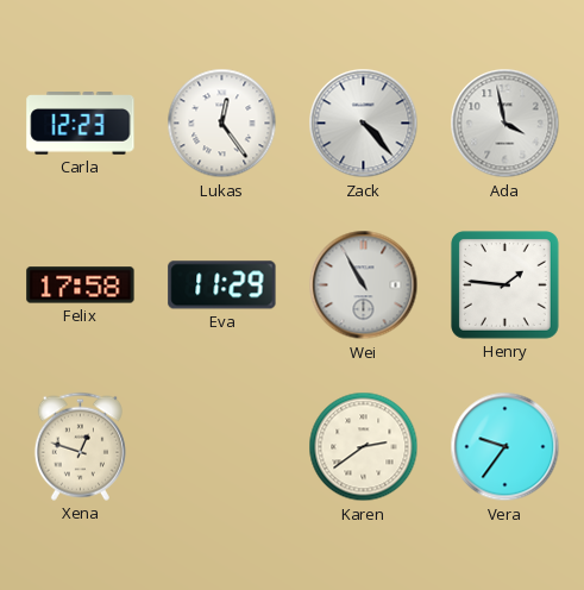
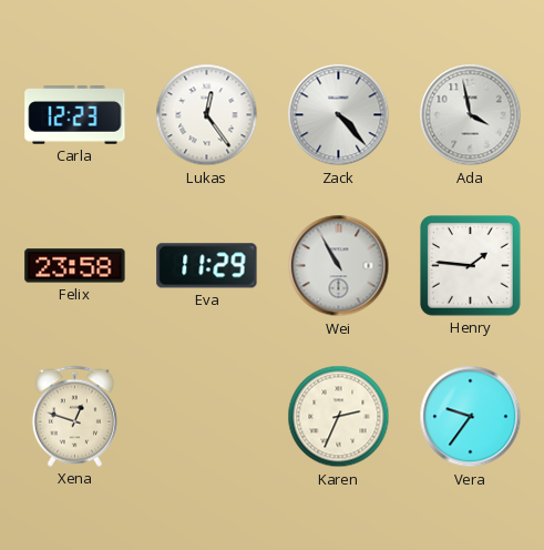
Felix: 17:58 -> 23:58
Karen: 2:39 -> 2:34
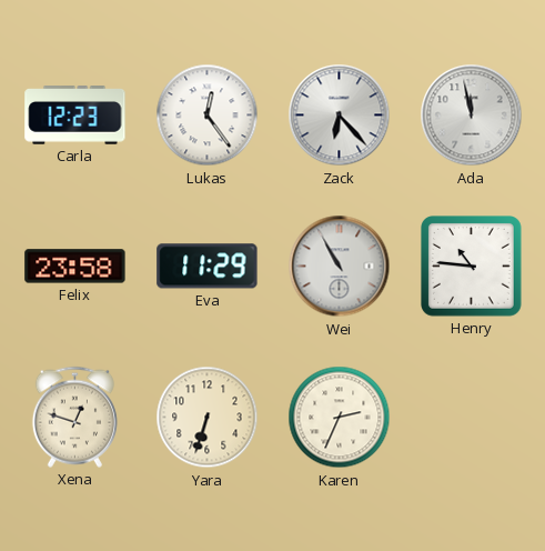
Zack: 4:23 -> 6:23
Ada: 3:58 -> 11:58
Henry: 1:46 -> 10:46
Yara: none -> 6:33
Vera: 9:36 -> none
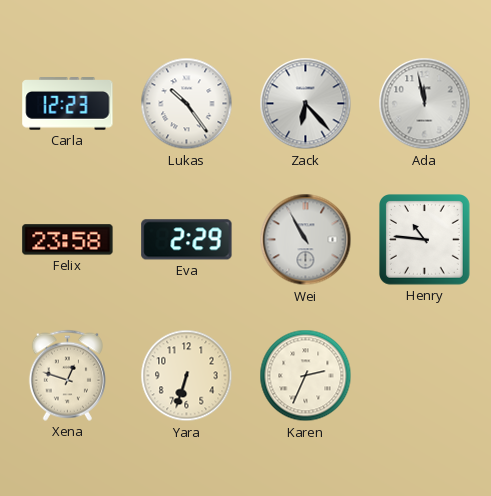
Lukas: 12:24 -> 10:24
Eva: 11:29 -> 2:29
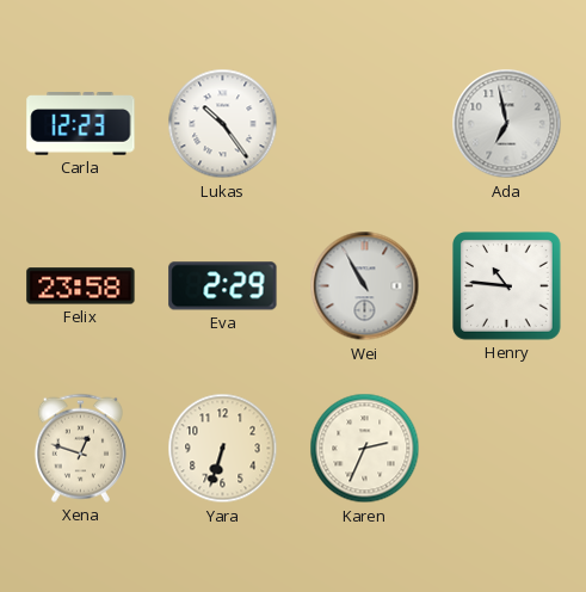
Zack: 6:23 -> none
Ada: 11:58 -> 6:58
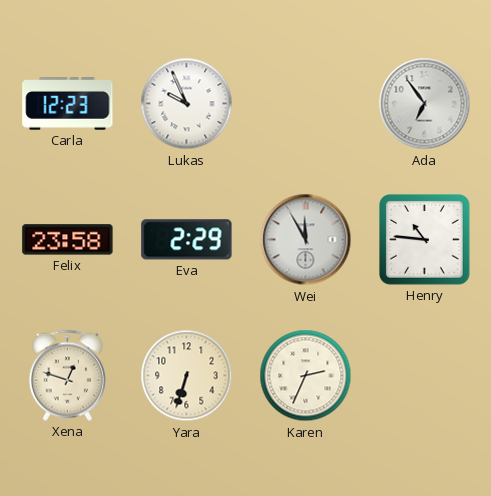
Lukas: 10:24 -> 9:56
Ada: 6:58 -> 6:54
Wei: 10:55 -> 11:55
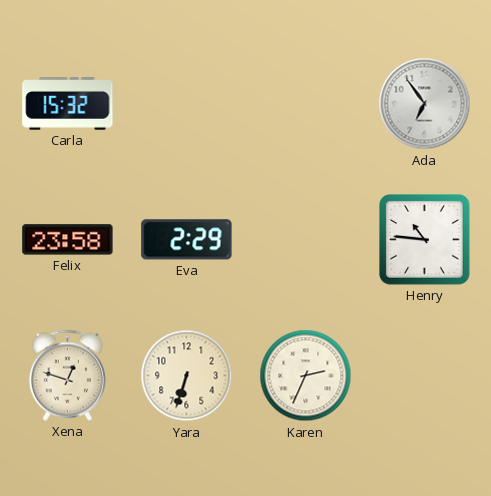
Carla: 12:23 -> 15:32
Lukas: 9:56 -> none
Wei: 11:55 -> none
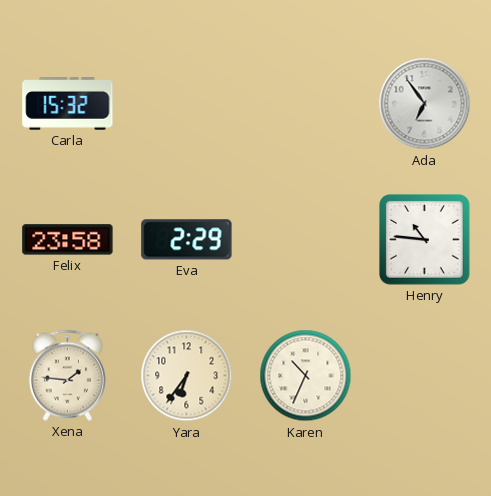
Xena: 12:48 -> 1:46
Yara: 6:33 -> 6:36
Karen: 2:34 -> 10:34
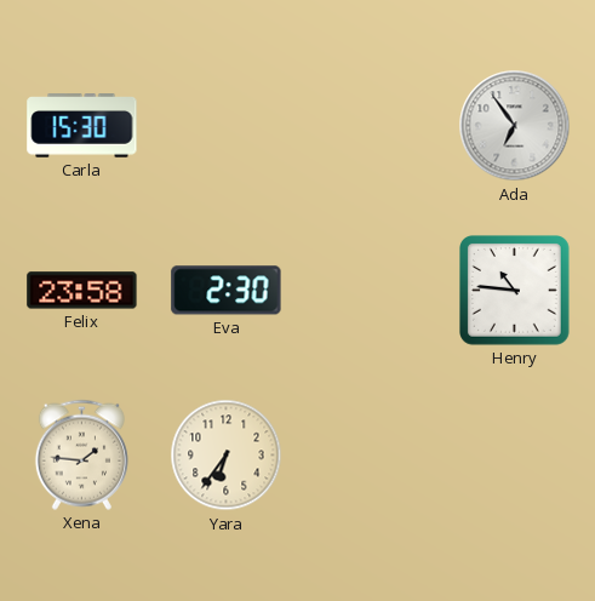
Carla: 15:32 -> 15:30
Eva: 2:29 -> 2:30
Karen: 10:34 -> none
